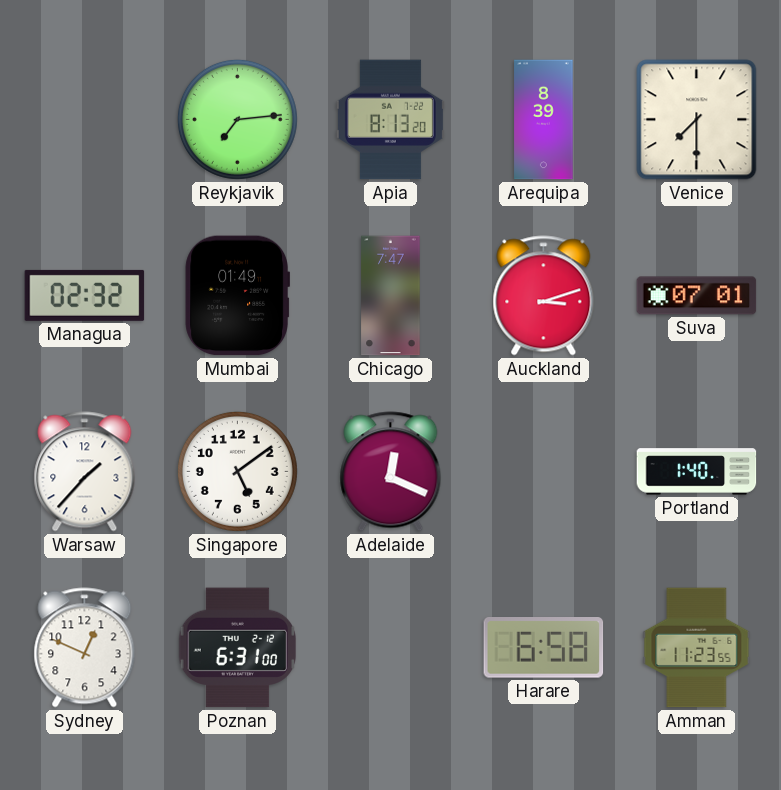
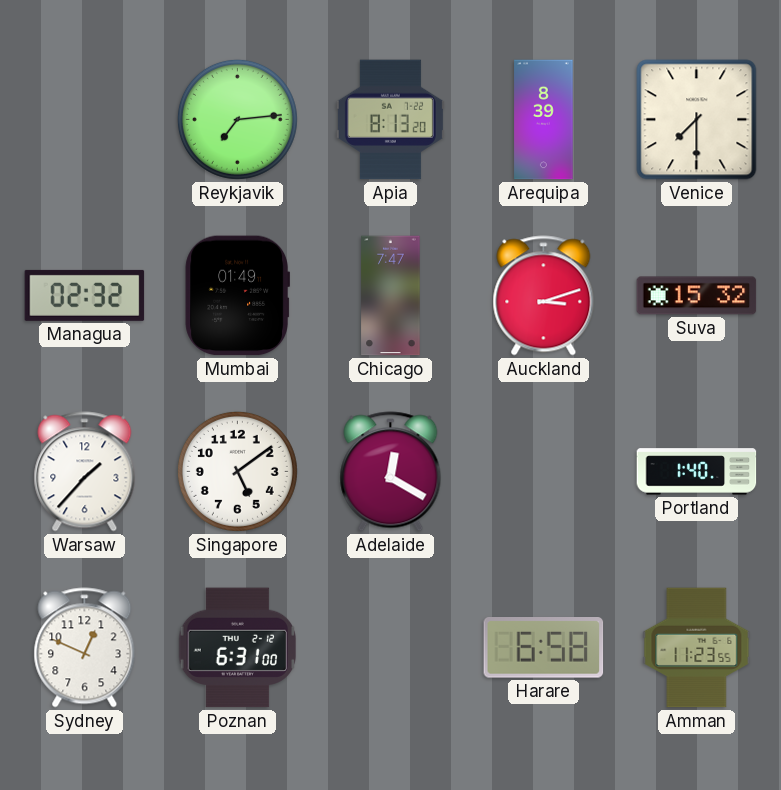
Suva: 07:01 -> 15:32
Adelaide: 12:19 -> 12:20
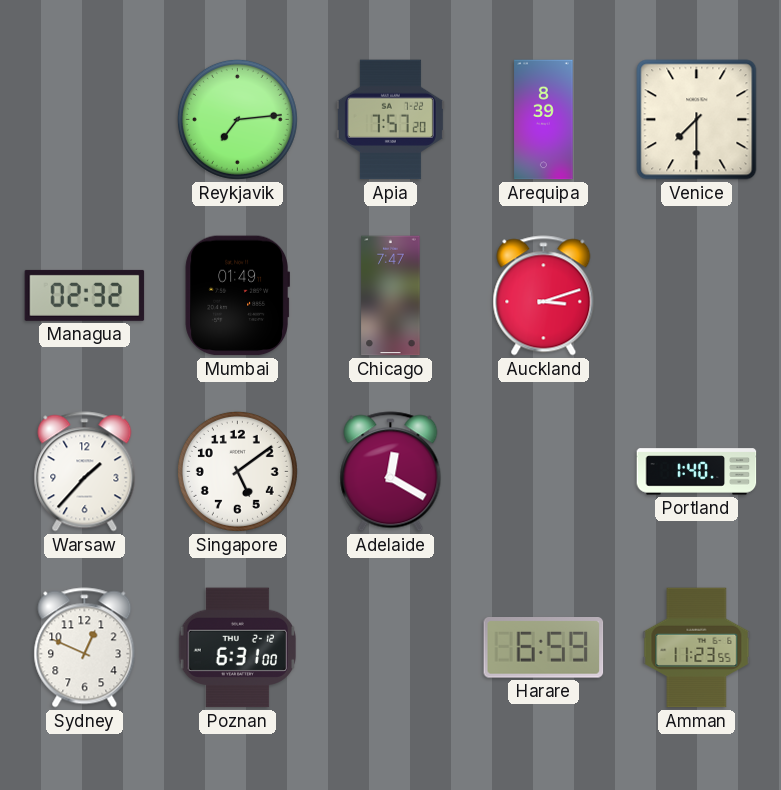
Apia: 8:13 -> 7:57
Suva: 15:32 -> none
Harare: 6:58 -> 6:59
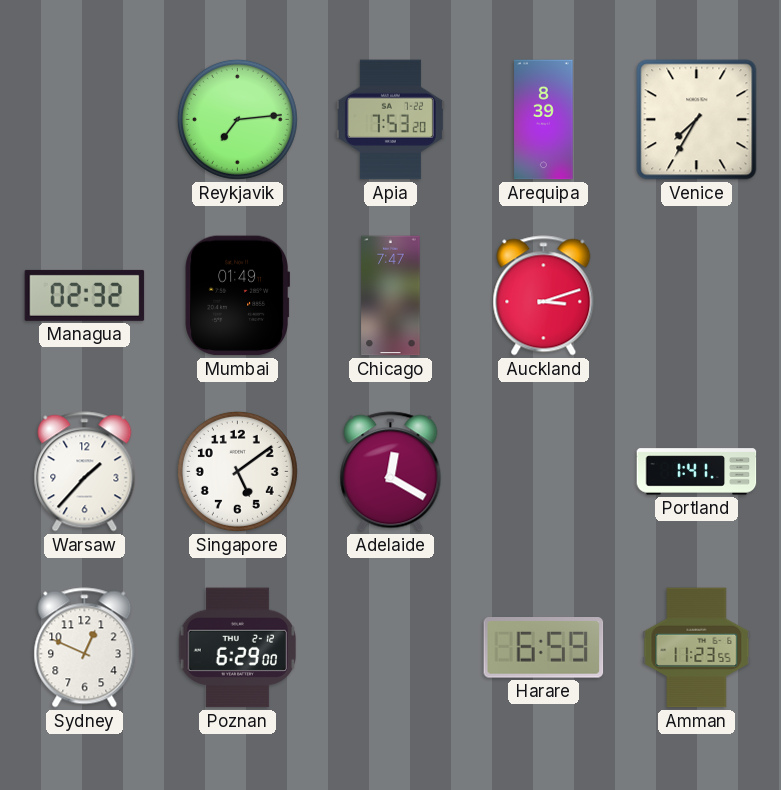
Apia: 7:57 -> 7:53
Venice: 7:30 -> 7:35
Portland: 1:40 -> 1:41
Poznan: 6:31 -> 6:29
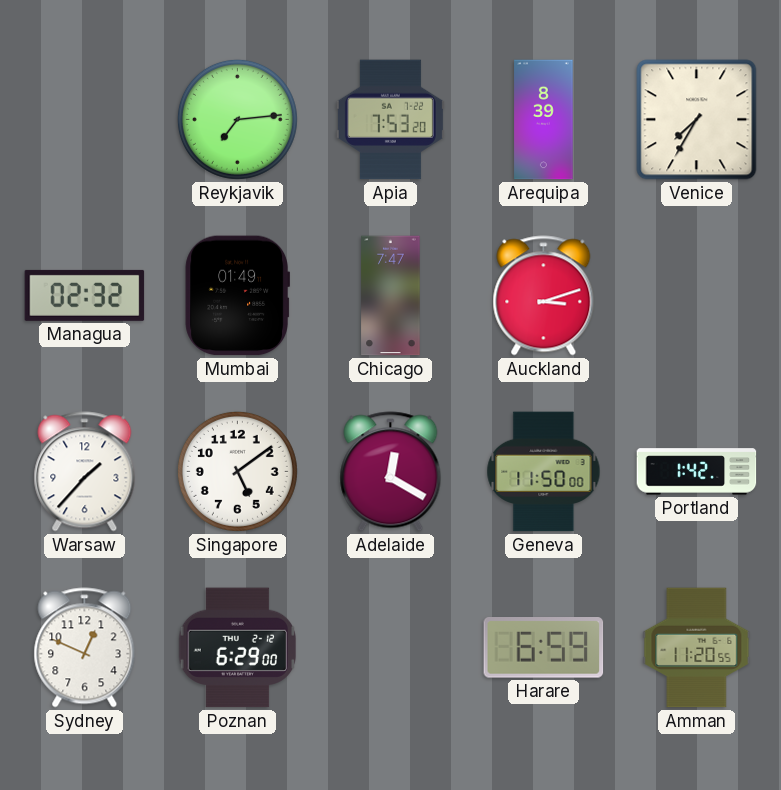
Geneva: none -> 11:50
Portland: 1:41 -> 1:42
Amman: 11:23 -> 11:20
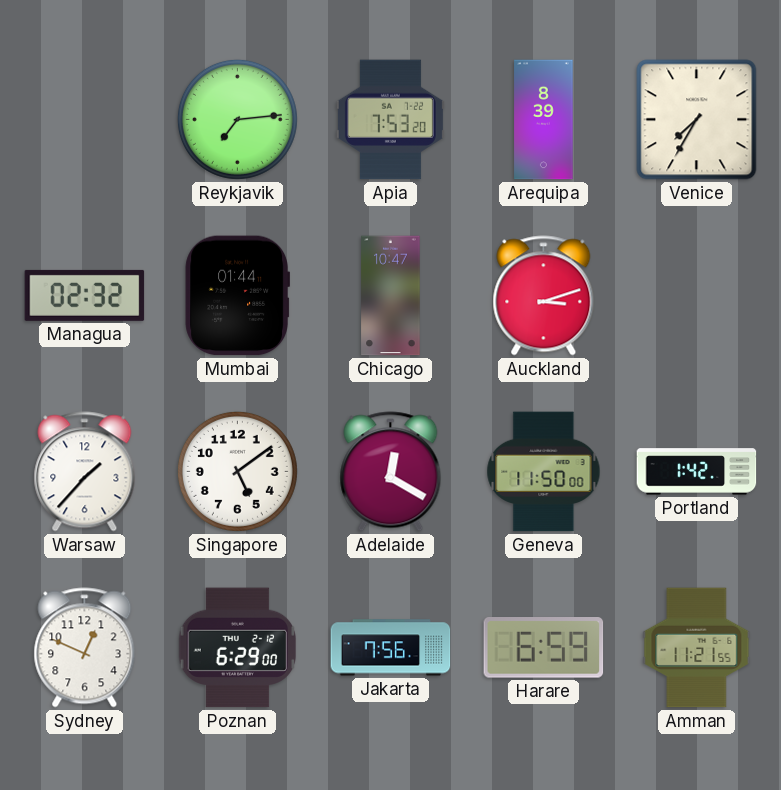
Mumbai: 01:49 -> 01:44
Chicago: 7:47 -> 10:47
Jakarta: none -> 7:56
Amman: 11:20 -> 11:21
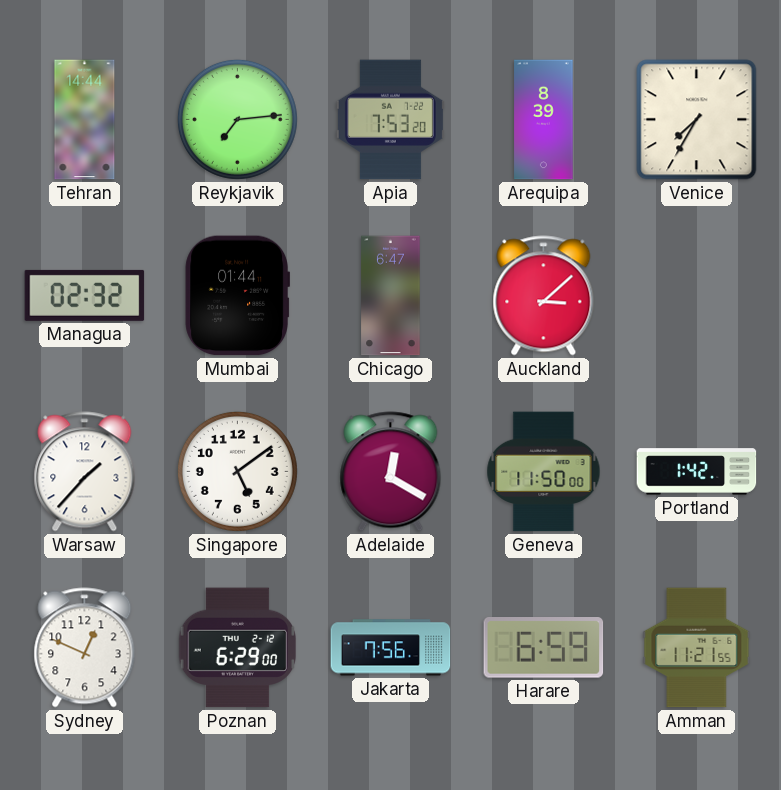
Tehran: none -> 14:44
Chicago: 10:47 -> 6:47
Auckland: 3:12 -> 3:08
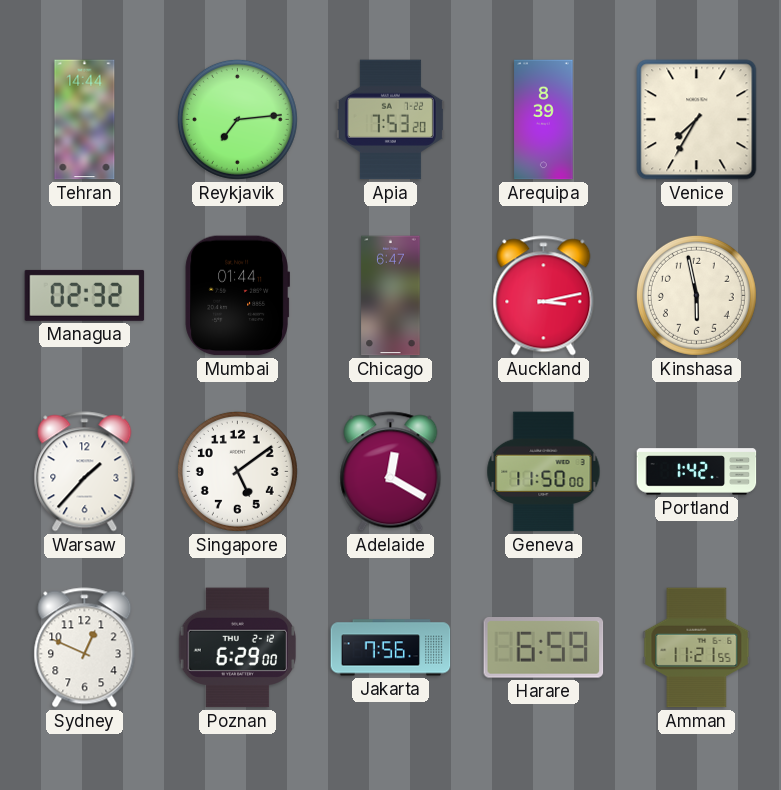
Auckland: 3:08 -> 3:13
Kinshasa: none -> 5:58
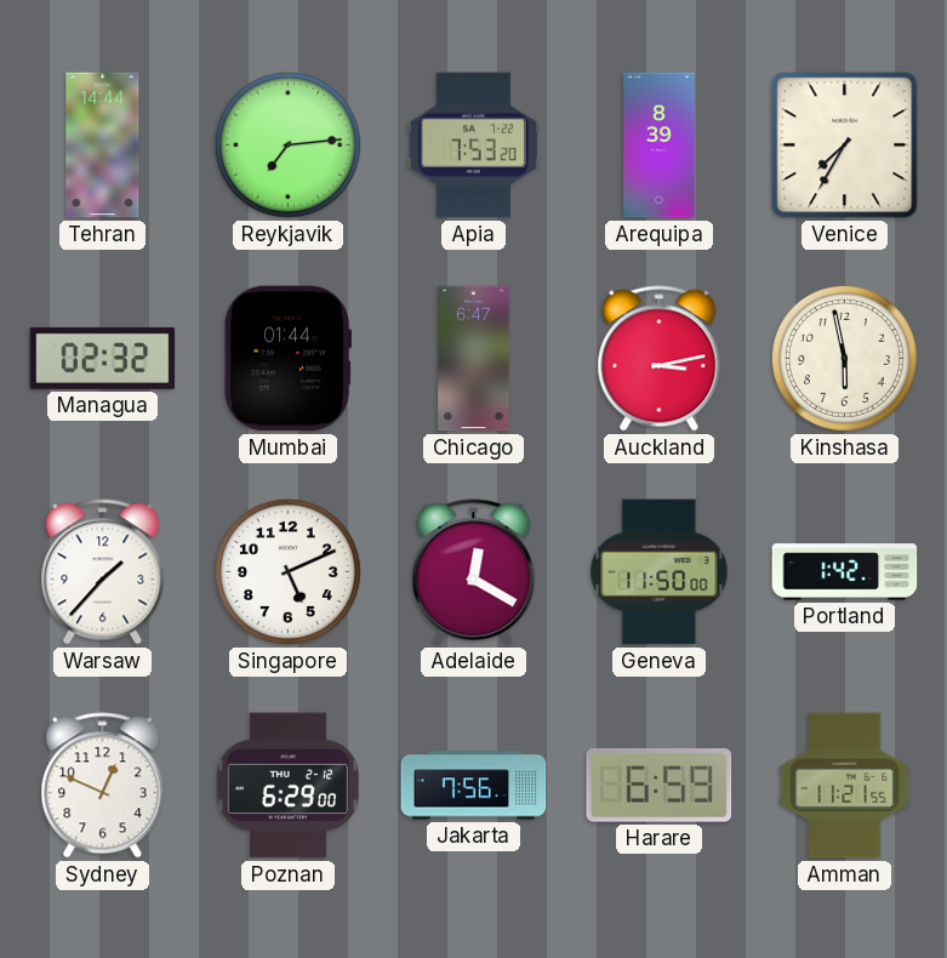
Singapore: 5:09 -> 5:11
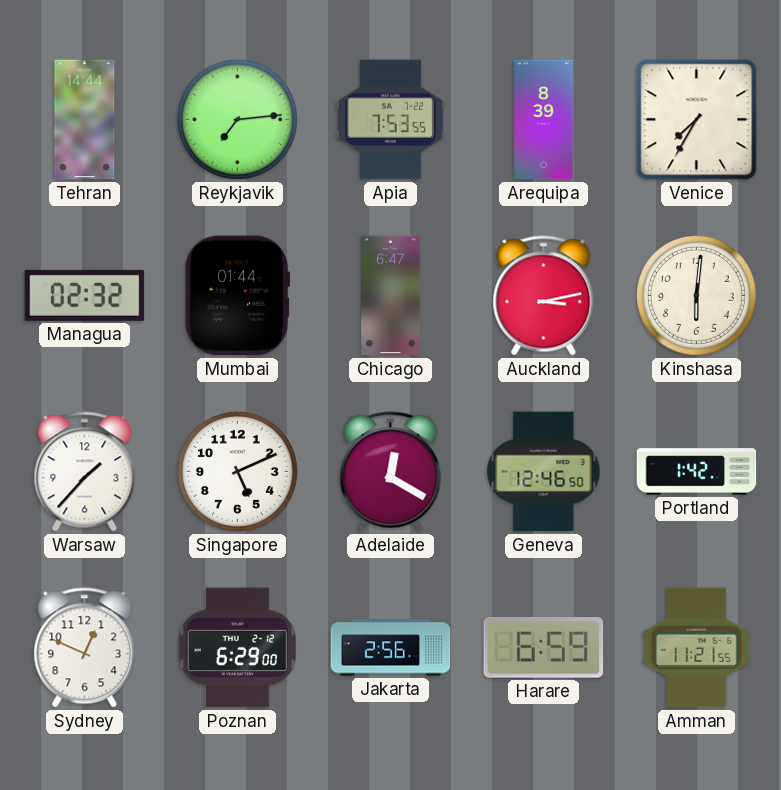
Apia: 7:53:20 -> 7:53:55
Kinshasa: 5:58 -> 6:01
Geneva: 11:50 -> 12:46
Jakarta: 7:56 -> 2:56
